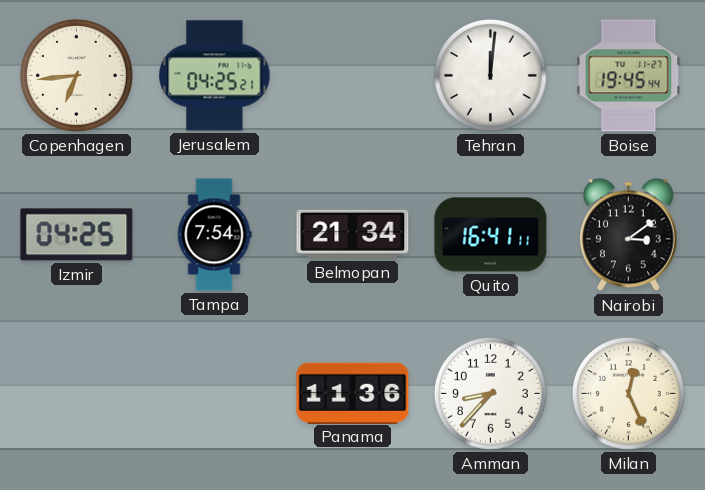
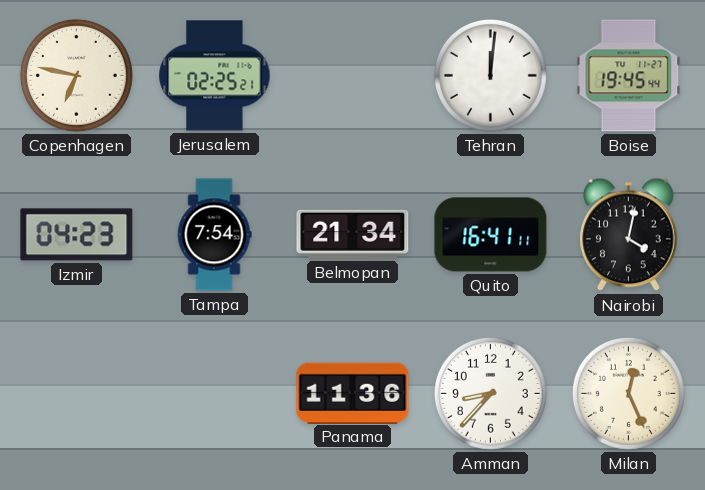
Copenhagen: 6:44 -> 6:47
Jerusalem: 04:25 -> 02:25
Izmir: 04:25 -> 04:23
Nairobi: 3:09 -> 4:02
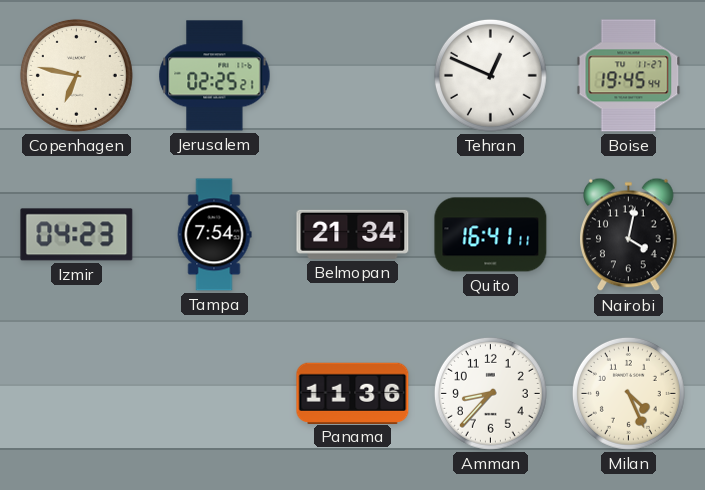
Tehran: 12:01 -> 12:49
Milan: 12:26 -> 4:26
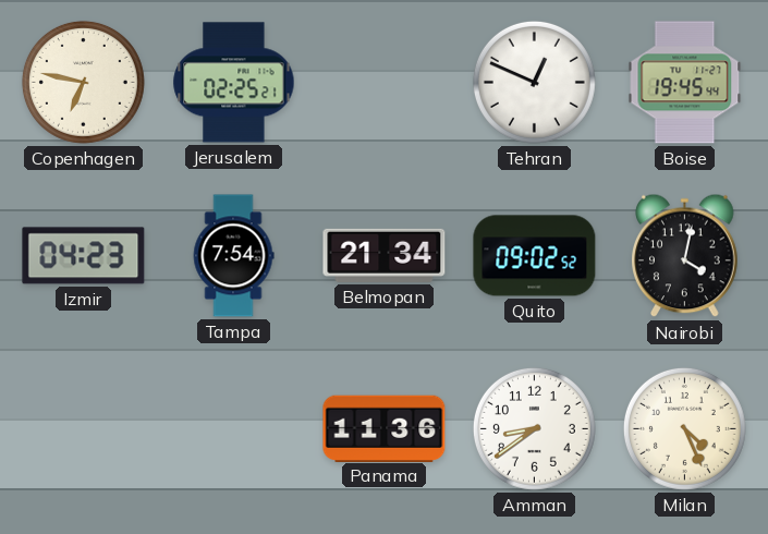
Quito: 16:41 -> 09:02
Amman: 8:37 -> 8:39
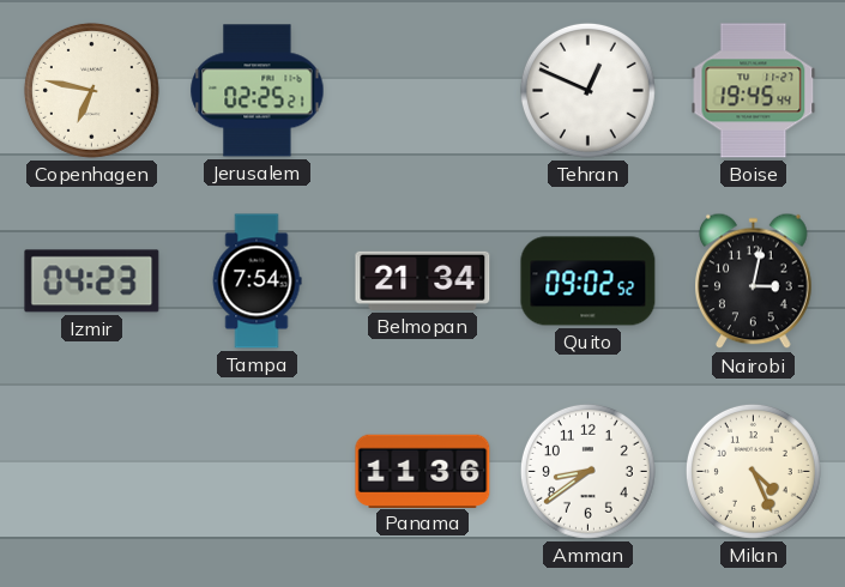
Nairobi: 4:02 -> 3:02
